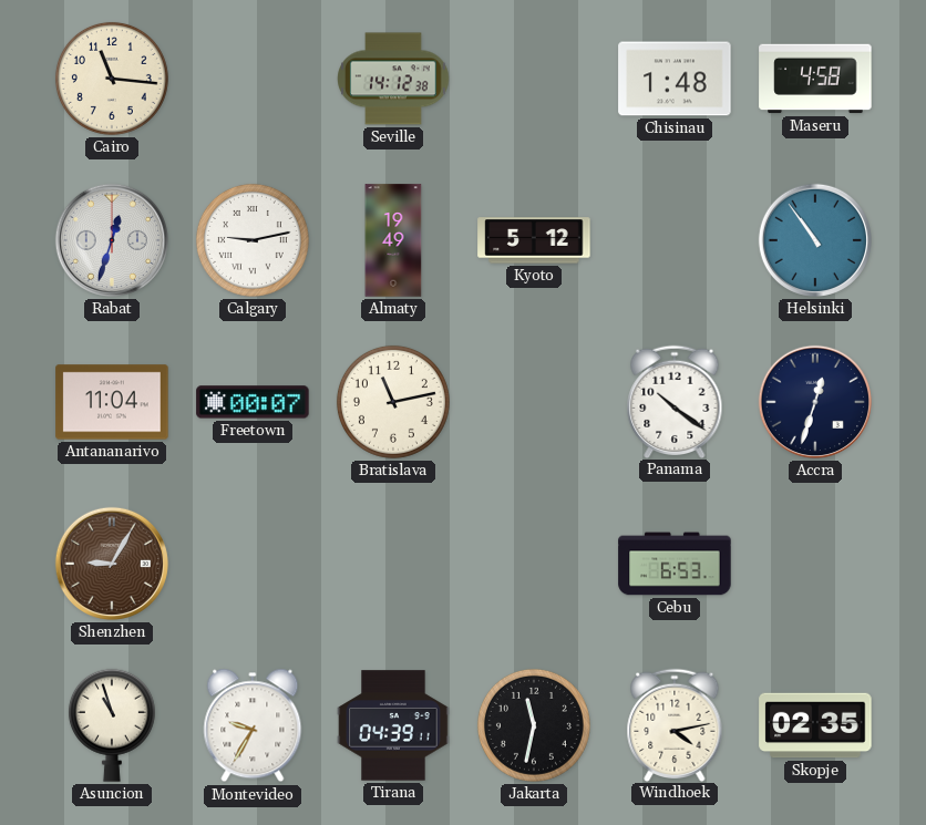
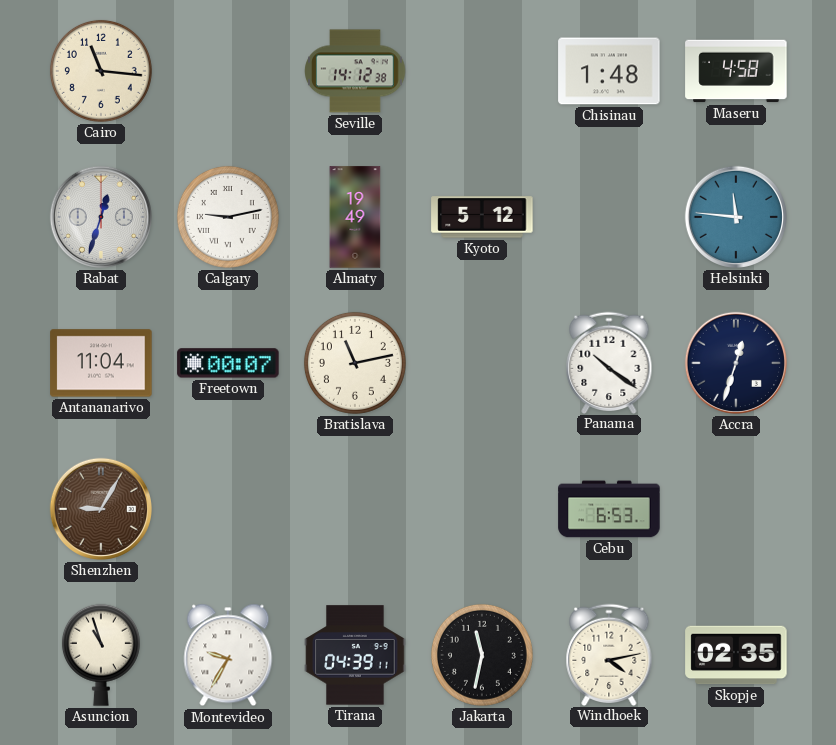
Helsinki: 10:54 -> 11:46
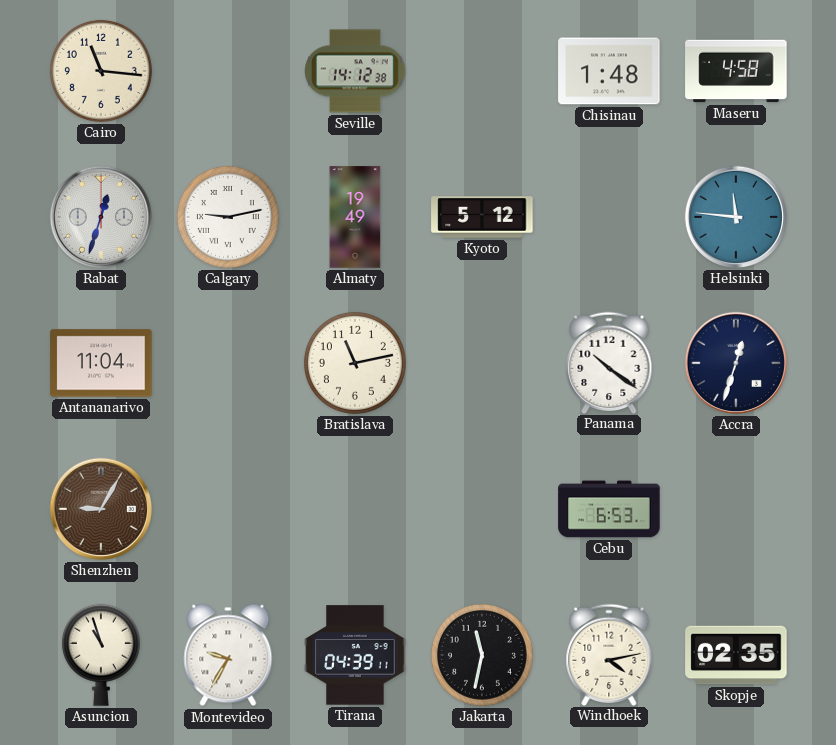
Freetown: 00:07 -> none
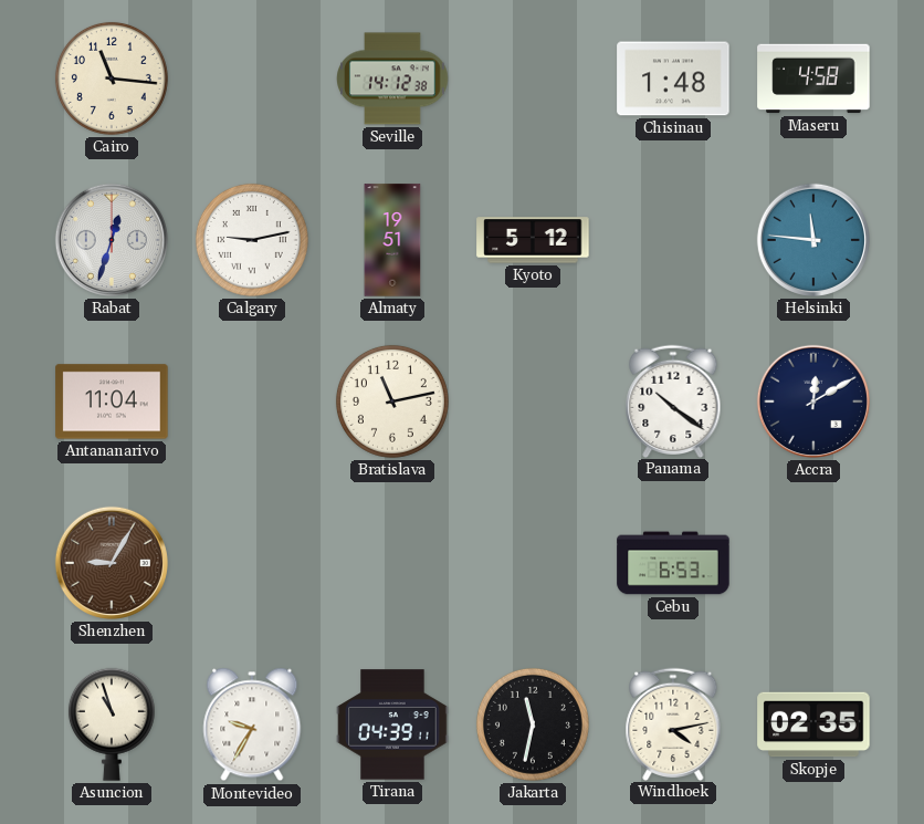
Almaty: 19:49 -> 19:51
Accra: 12:33 -> 12:10
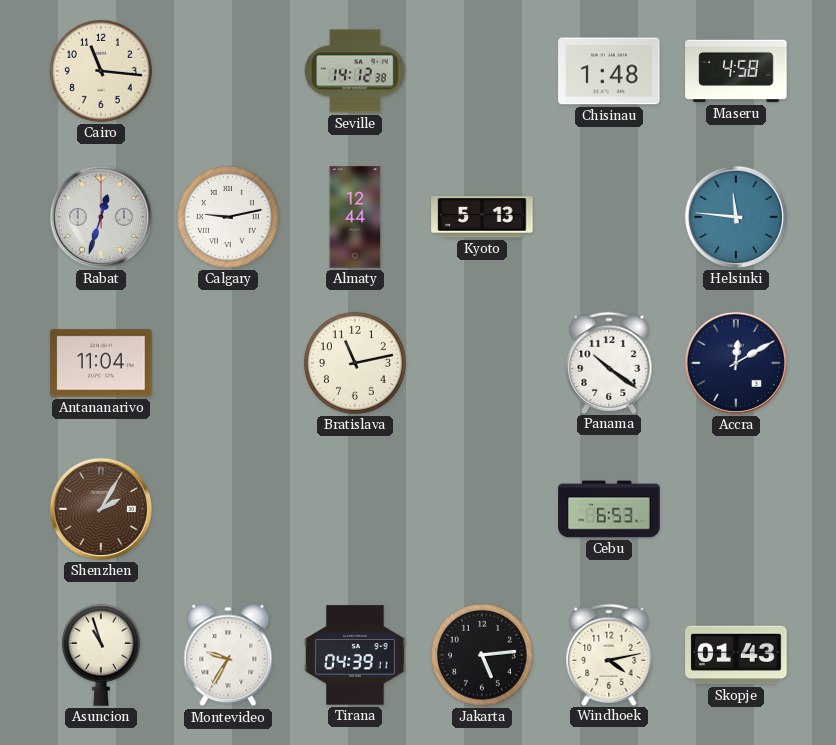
Almaty: 19:51 -> 12:44
Kyoto: 5:12 -> 5:13
Shenzhen: 9:05 -> 2:05
Jakarta: 11:32 -> 5:14
Skopje: 02:35 -> 01:43
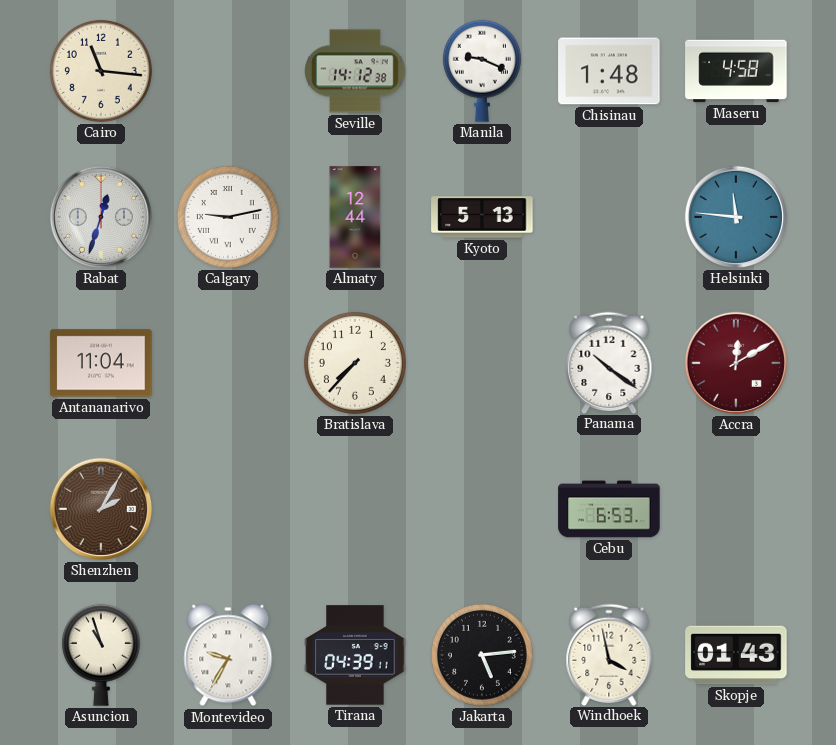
Manila: none -> 9:19
Bratislava: 11:13 -> 7:37
Accra dial: navy -> burgundy
Windhoek: 4:13 -> 3:58
